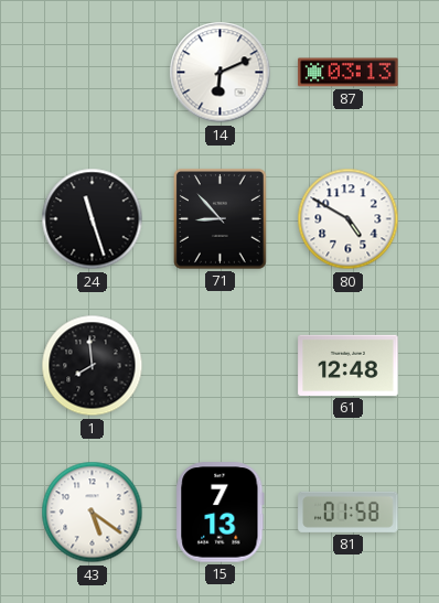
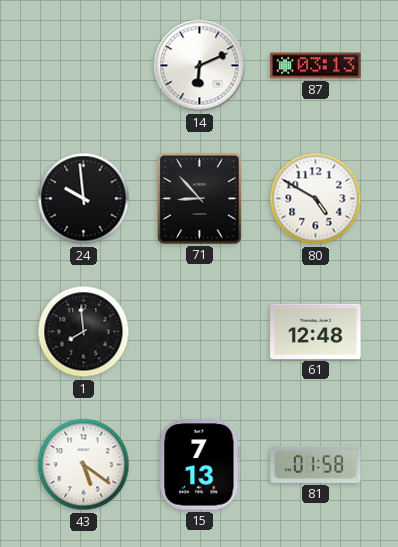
24: 11:27 -> 9:59
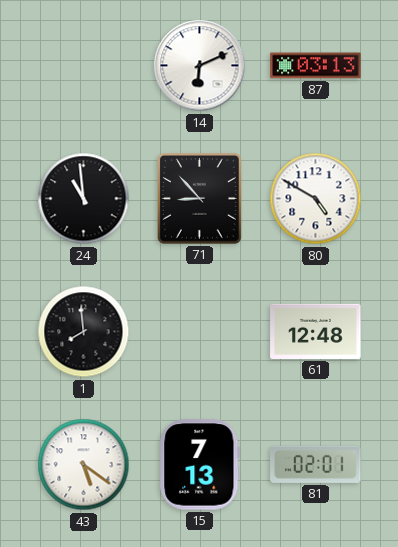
24: 9:59 -> 10:59
81: 01:58 -> 02:01
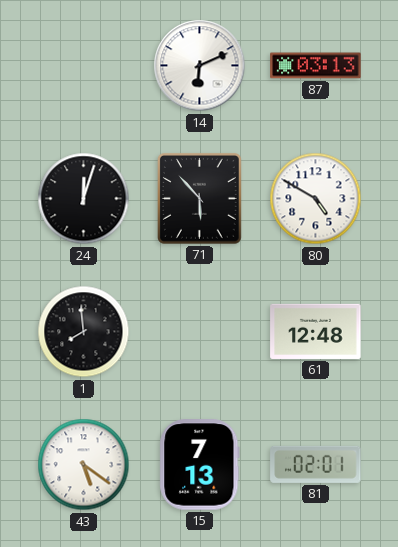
24: 10:59 -> 12:03
71: 8:53 -> 5:53
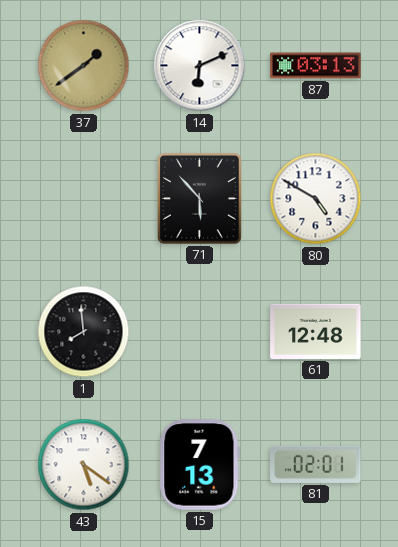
37: none -> 1:39
24: 12:03 -> none
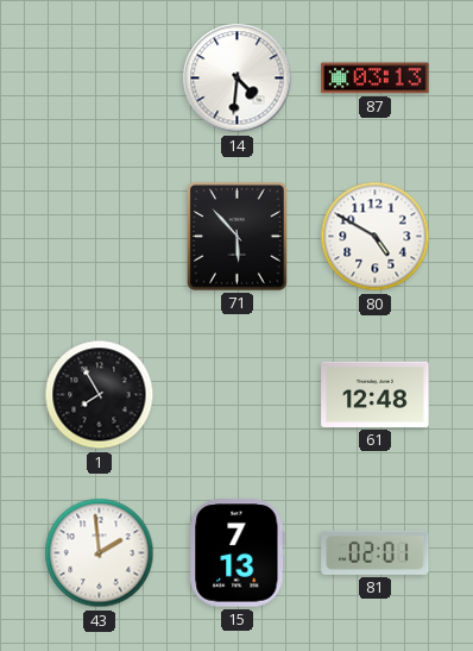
37: 1:39 -> none
14: 6:11 -> 4:31
1: 7:59 -> 7:55
43: 5:21 -> 1:59
